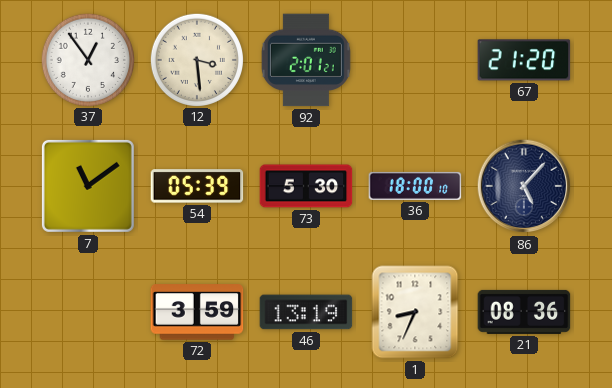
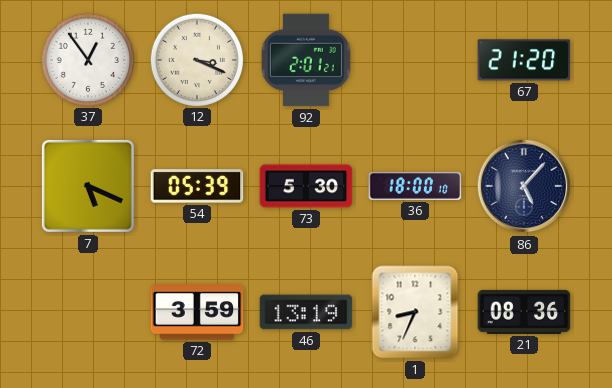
12: 3:29 -> 3:19
7: 11:09 -> 5:19
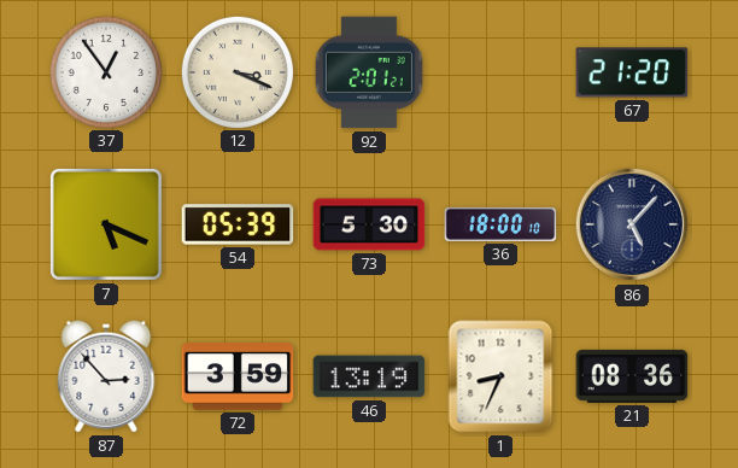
87: none -> 2:53
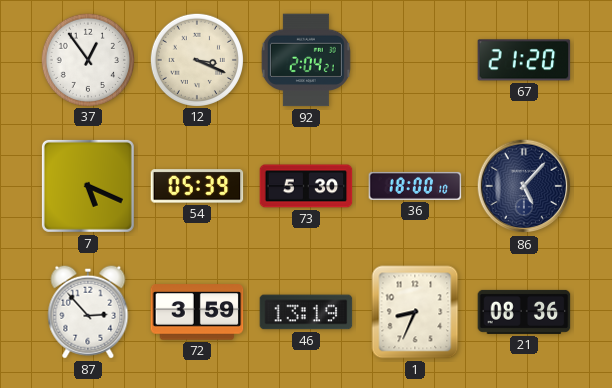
92: 2:01 -> 2:04
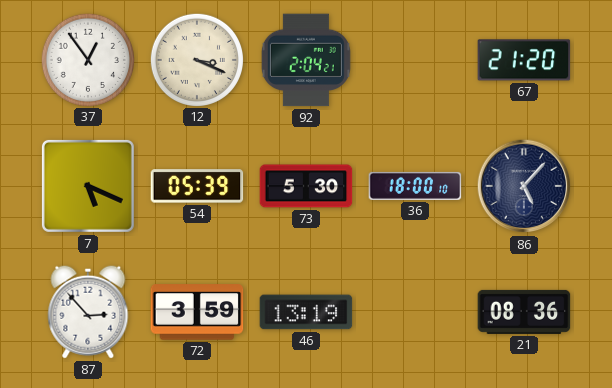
1: 8:34 -> none
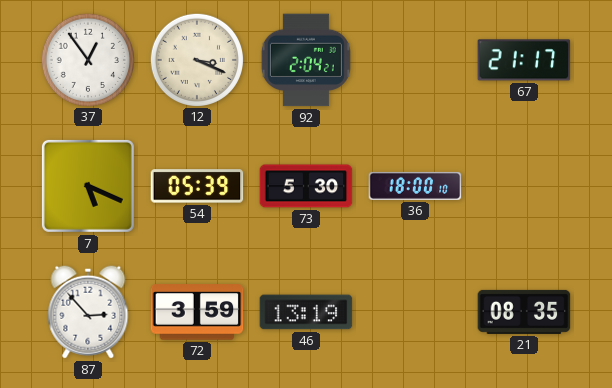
67: 21:20 -> 21:17
86: 5:07 -> none
21: 08:36 -> 08:35
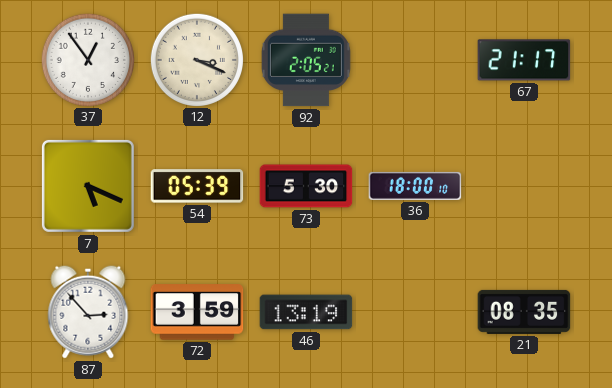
92: 2:04 -> 2:05
